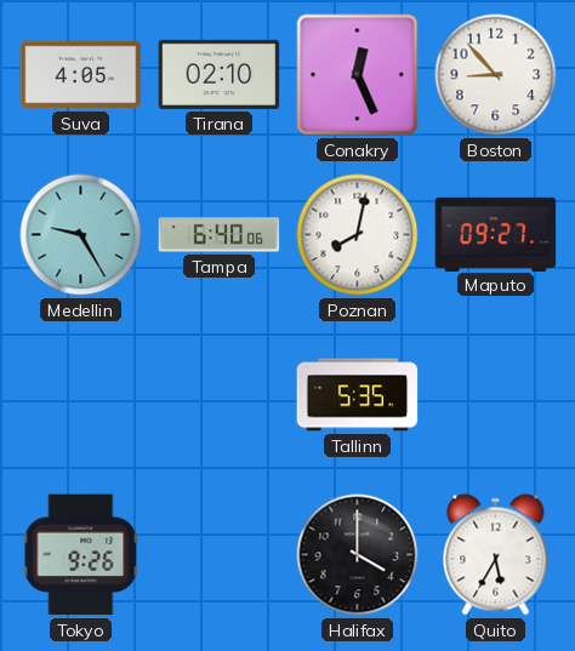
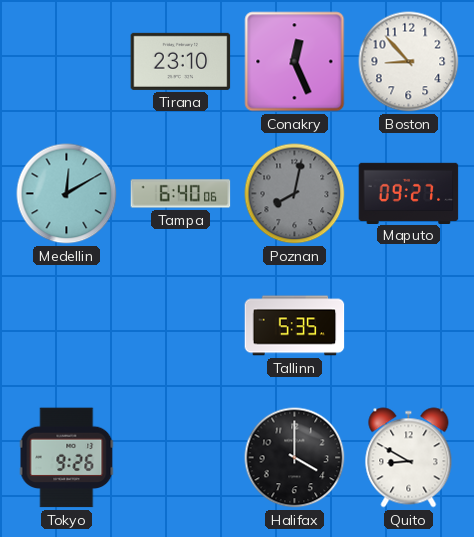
Suva: 4:05 -> none
Tirana: 02:10 -> 23:10
Medellin: 9:25 -> 12:10
Poznan dial: white -> grey
Quito: 5:35 -> 8:50
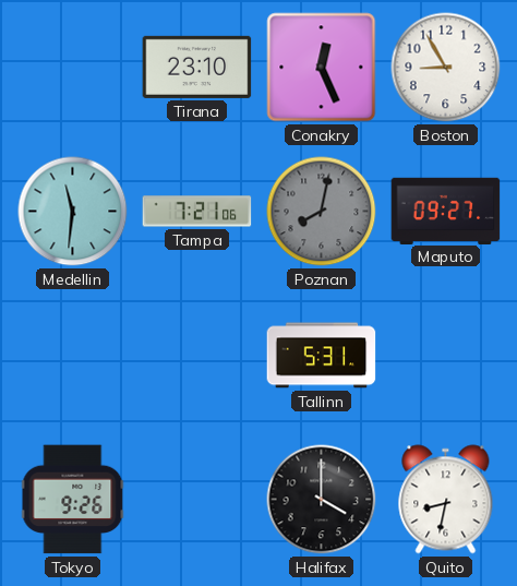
Boston: 8:53 -> 8:55
Medellin: 12:10 -> 11:31
Tampa: 6:40 -> 7:21
Tallinn: 5:35 -> 5:31
Quito: 8:50 -> 8:32
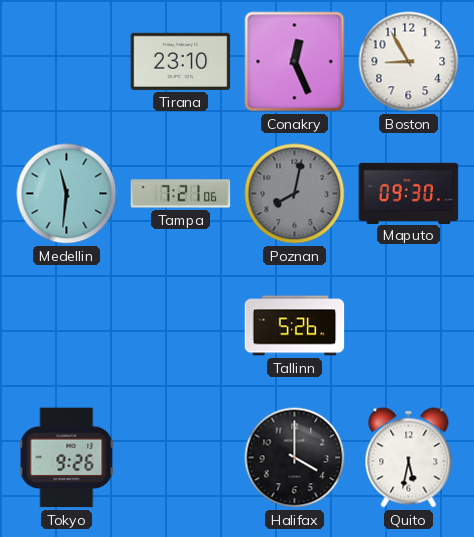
Maputo: 09:27 -> 09:30
Tallinn: 5:31 -> 5:26
Quito: 8:32 -> 5:32
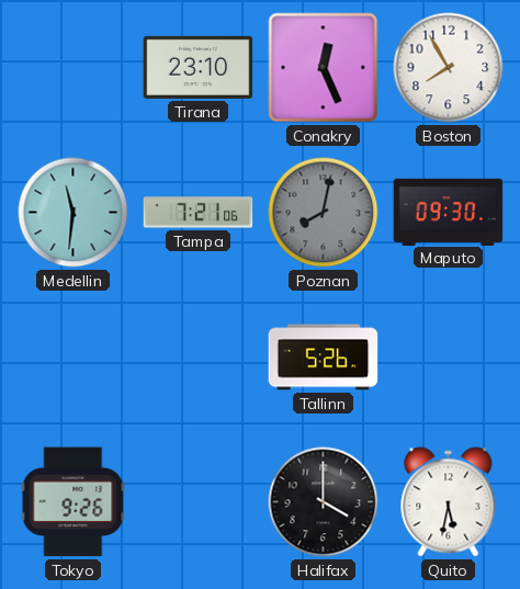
Boston: 8:55 -> 7:55
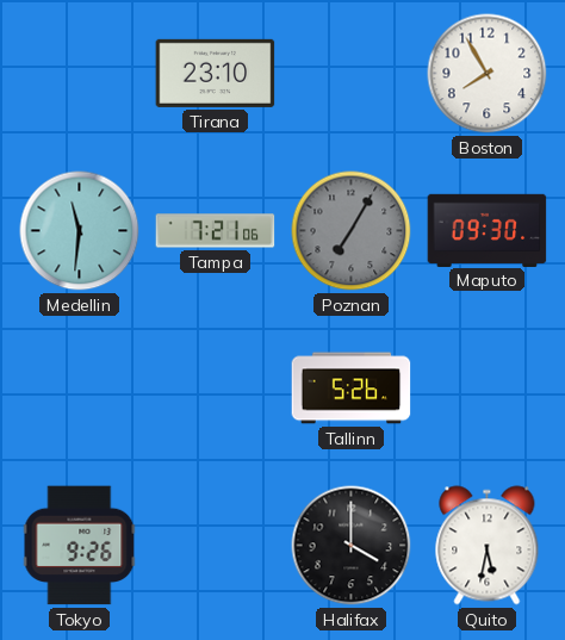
Conakry: 12:26 -> none
Poznan: 8:02 -> 7:05
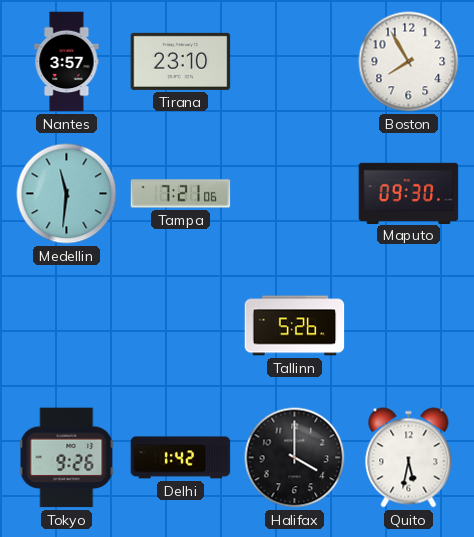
Nantes: none -> 3:57
Poznan: 7:05 -> none
Delhi: none -> 1:42
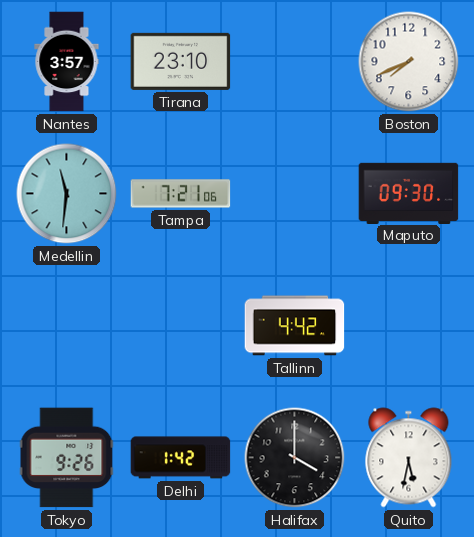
Boston: 7:55 -> 7:41
Tallinn: 5:26 -> 4:42
